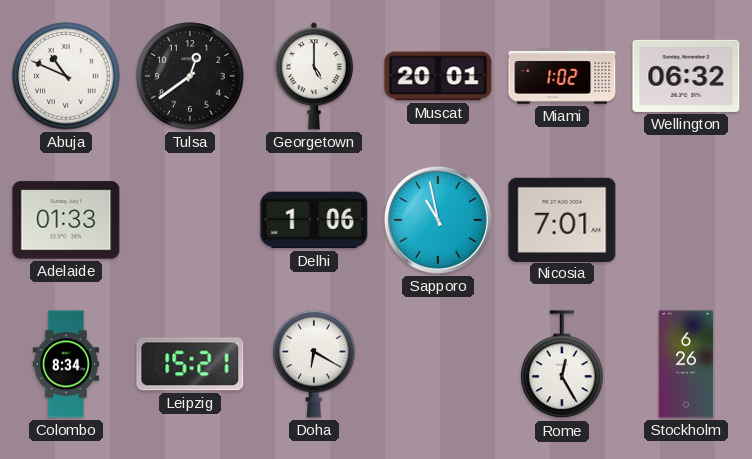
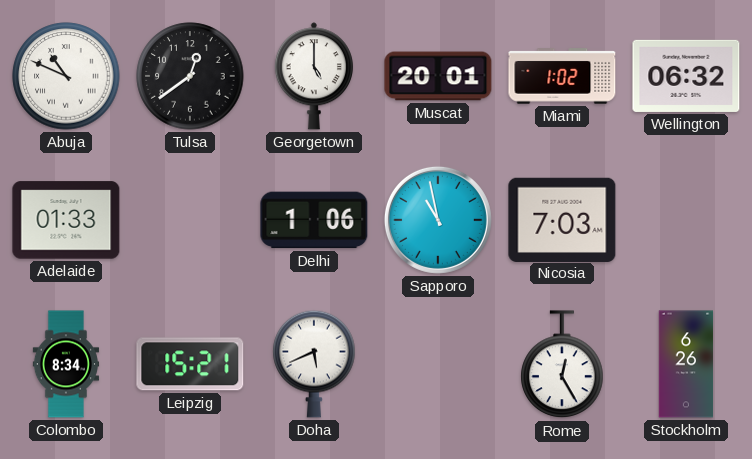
Nicosia: 7:01 -> 7:03
Doha: 6:20 -> 5:41
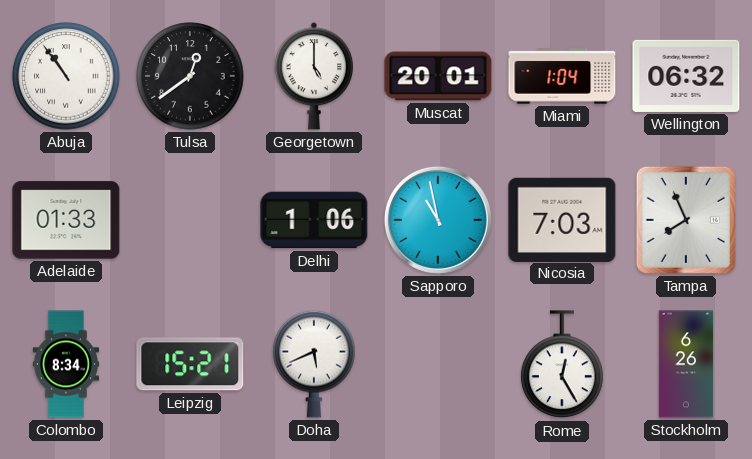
Abuja: 10:49 -> 10:54
Miami: 1:02 -> 1:04
Tampa: none -> 7:56
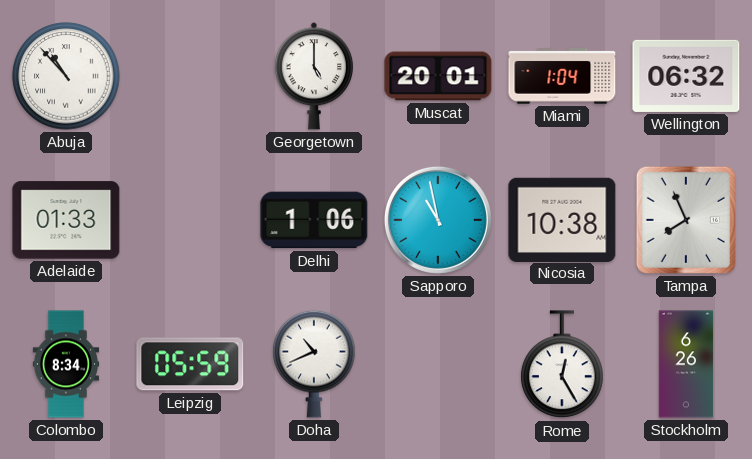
Abuja: 10:54 -> 10:53
Tulsa: 12:39 -> none
Nicosia: 7:03 -> 10:38
Leipzig: 15:21 -> 05:59
Doha: 5:41 -> 10:41
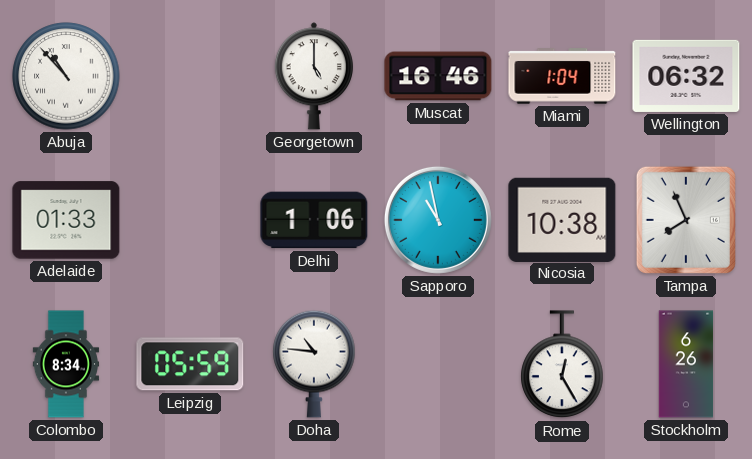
Muscat: 20:01 -> 16:46
Doha: 10:41 -> 10:46
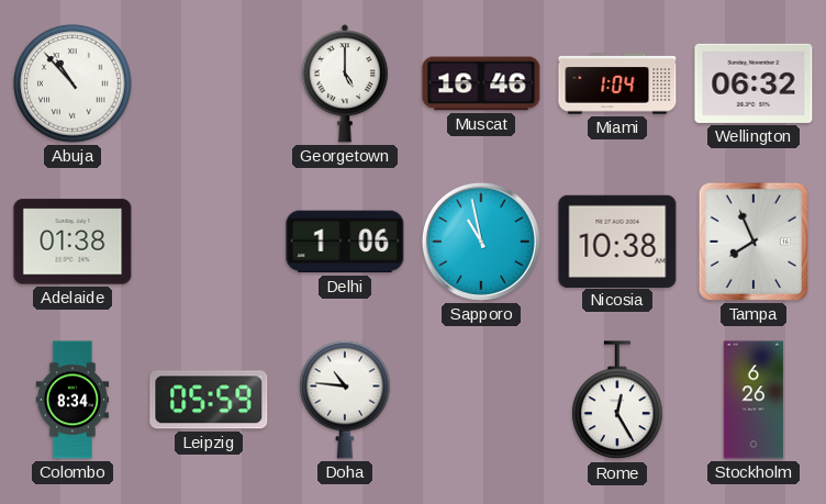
Adelaide: 01:33 -> 01:38
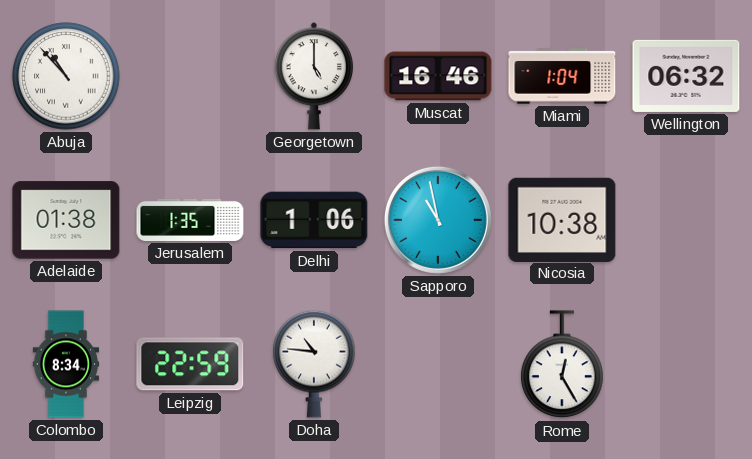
Jerusalem: none -> 1:35
Tampa: 7:56 -> none
Leipzig: 05:59 -> 22:59
Stockholm: 6:26 -> none
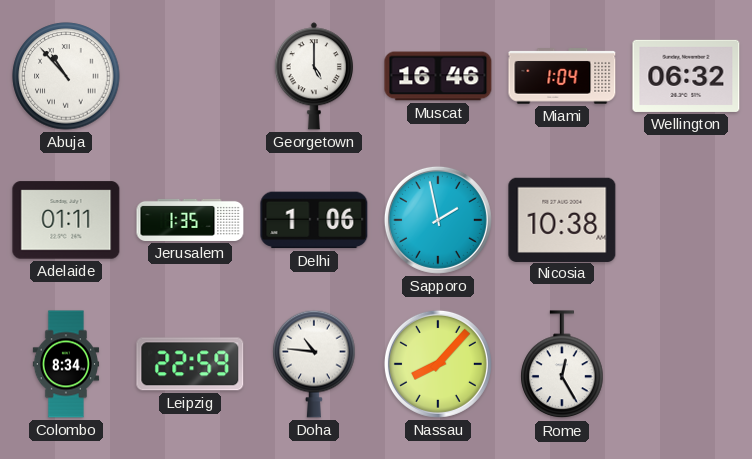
Adelaide: 01:38 -> 01:11
Sapporo: 10:58 -> 1:58
Nassau: none -> 8:07
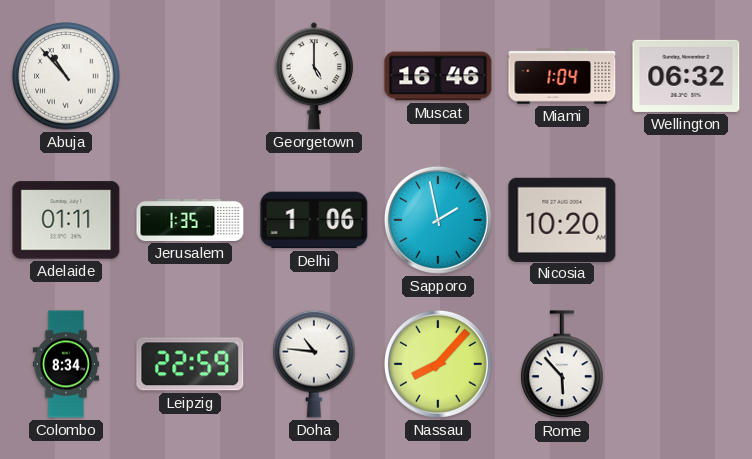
Nicosia: 10:38 -> 10:20
Rome: 12:25 -> 5:53
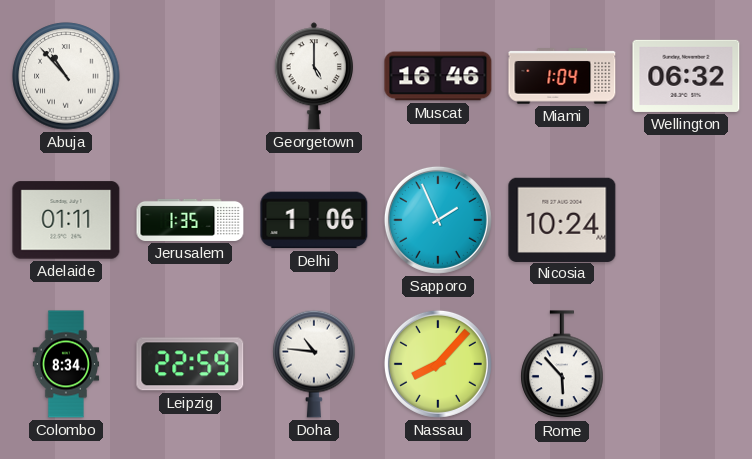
Sapporo: 1:58 -> 1:56
Nicosia: 10:20 -> 10:24
